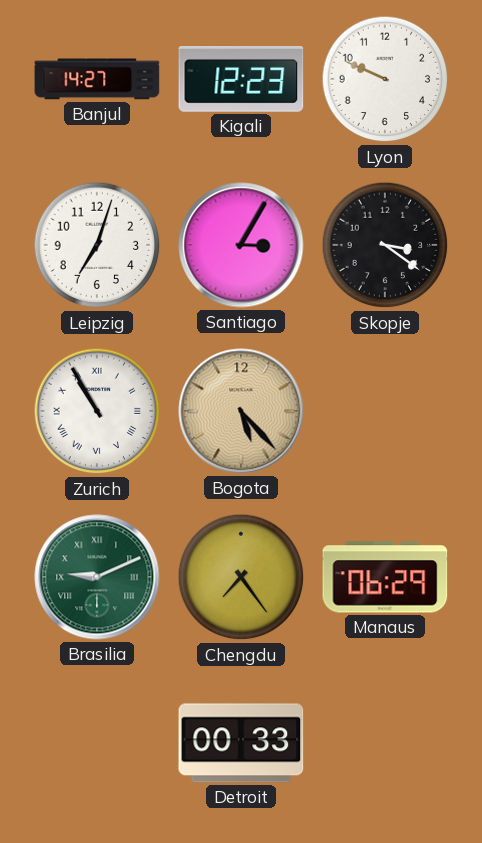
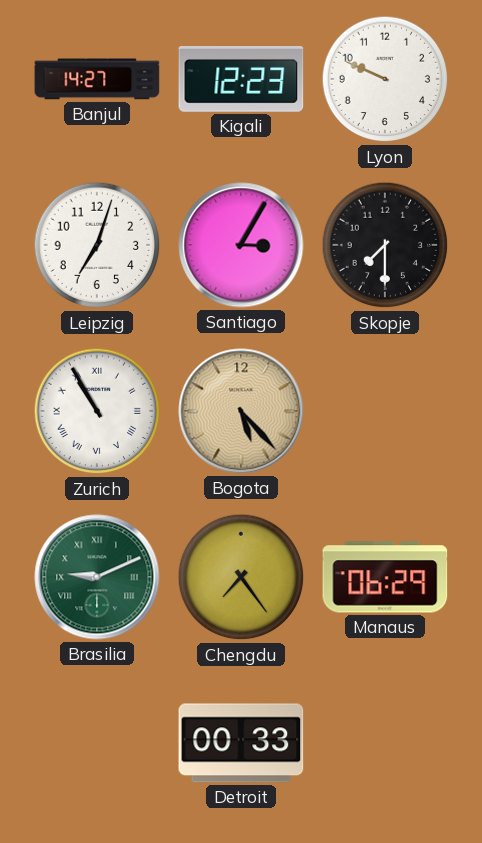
Skopje: 3:21 -> 7:30
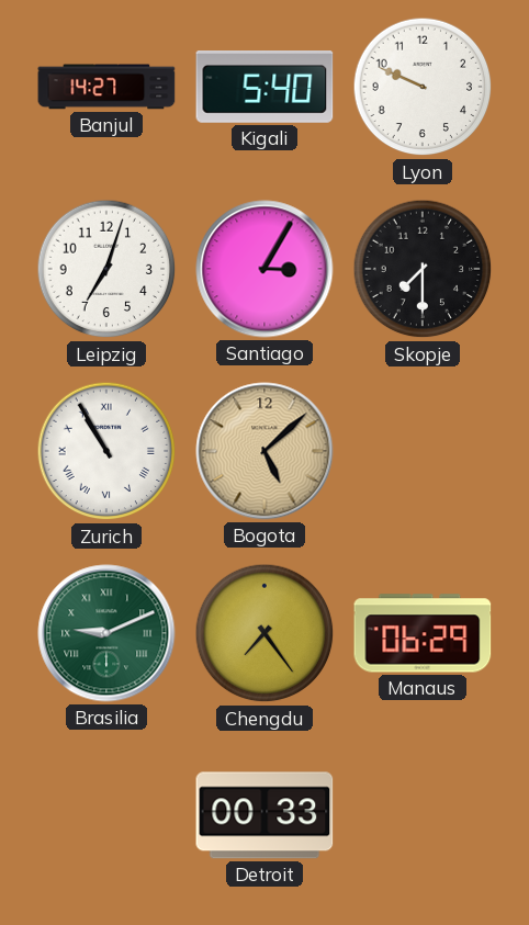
Kigali: 12:23 -> 5:40
Bogota: 5:23 -> 5:08
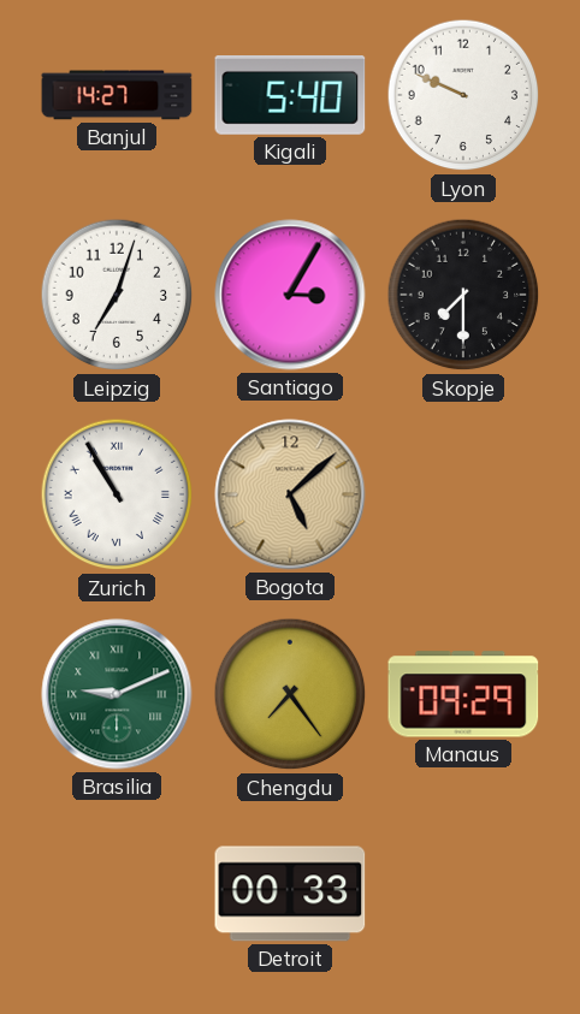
Manaus: 06:29 -> 09:29
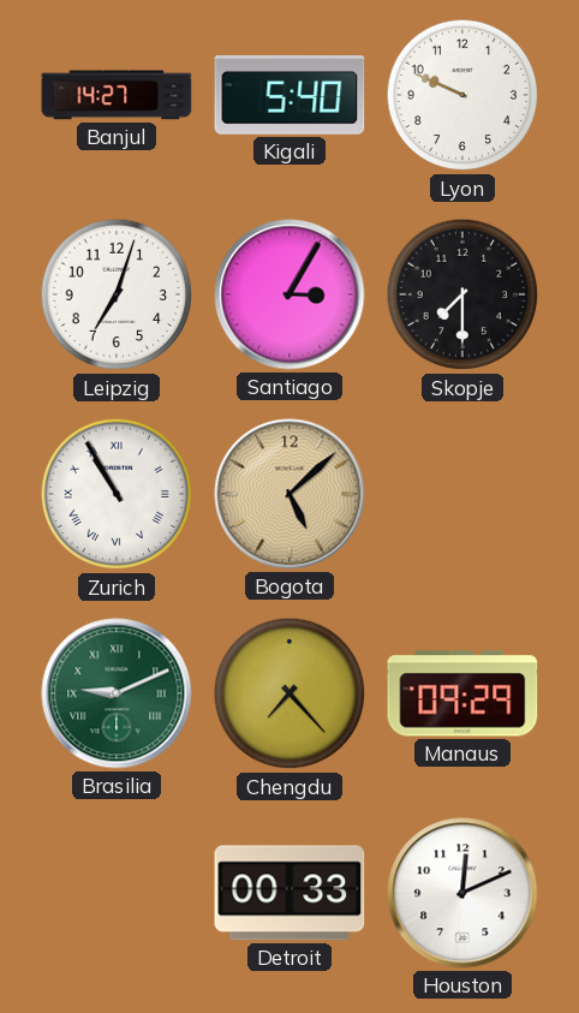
Chengdu: 7:24 -> 7:23
Houston: none -> 12:11
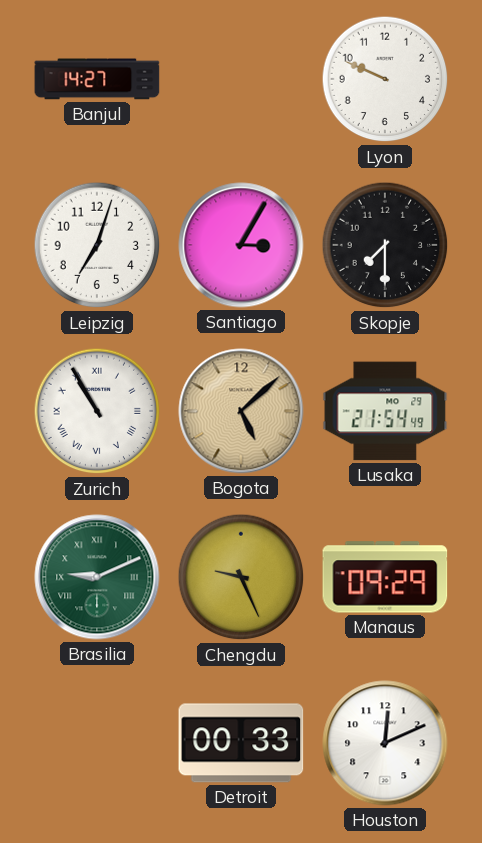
Kigali: 5:40 -> none
Lusaka: none -> 21:54
Chengdu: 7:23 -> 9:26
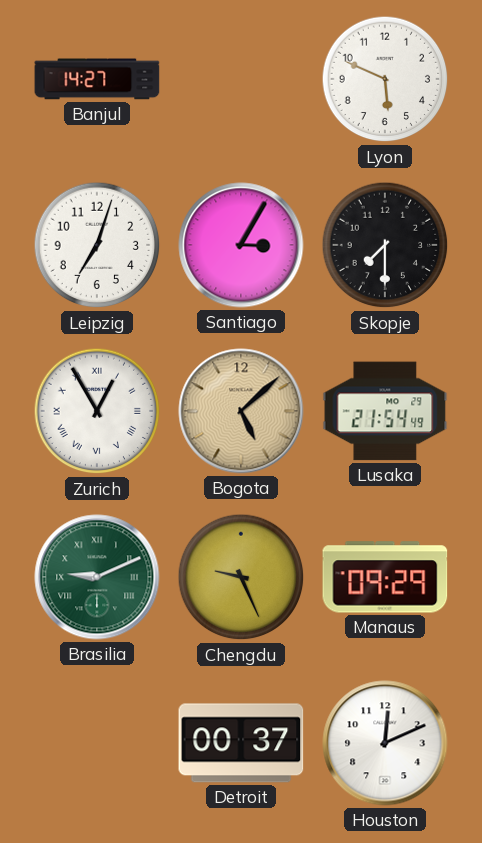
Lyon: 9:49 -> 5:49
Zurich: 10:55 -> 12:55
Detroit: 00:33 -> 00:37
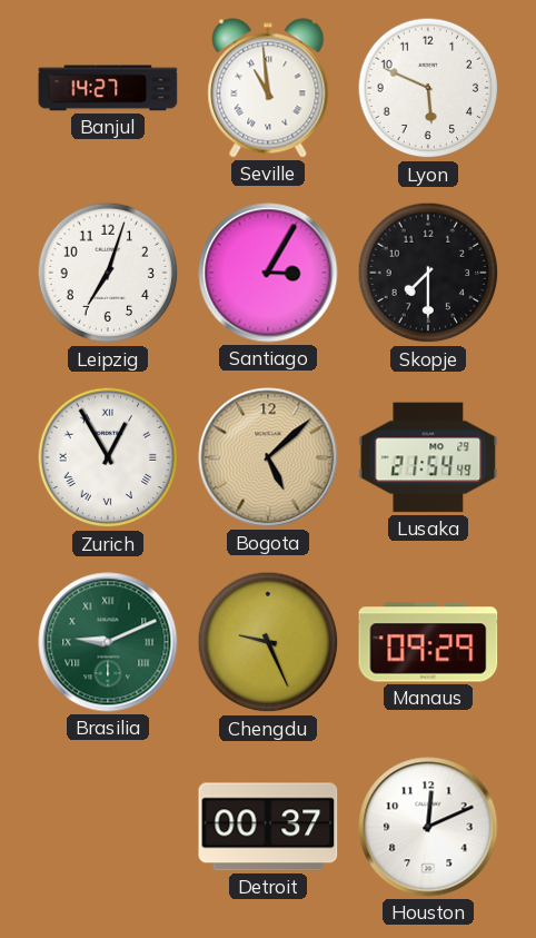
Seville: none -> 10:59
